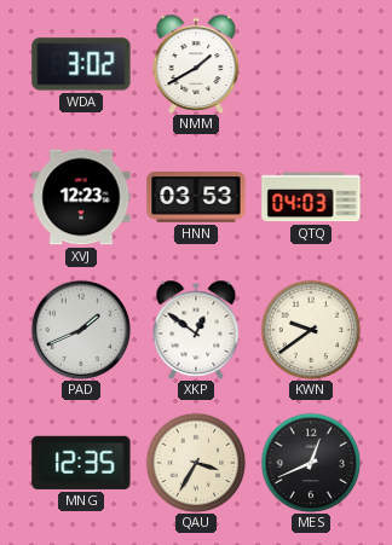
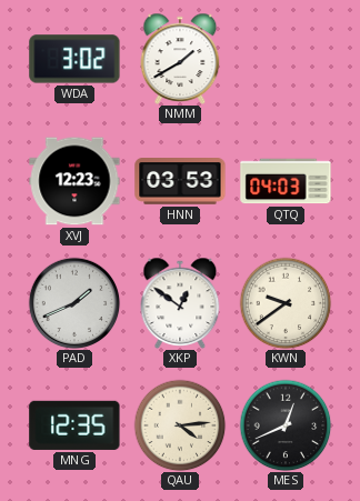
QAU: 3:35 -> 4:14
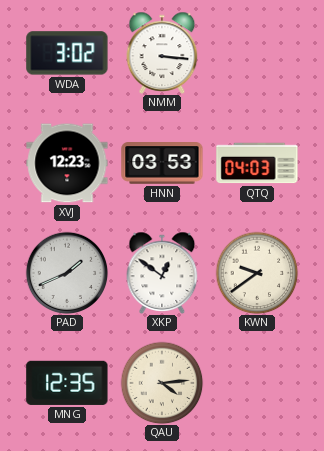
NMM: 1:40 -> 3:16
MES: 12:41 -> none
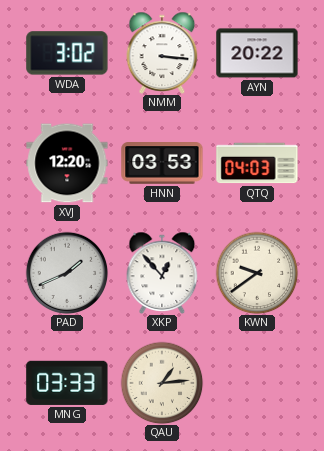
AYN: none -> 20:22
XVJ: 12:23 -> 12:20
XKP: 12:51 -> 12:53
MNG: 12:35 -> 03:33
QAU: 4:14 -> 1:14
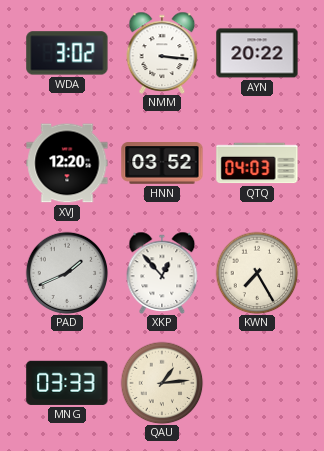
HNN: 03:53 -> 03:52
KWN: 9:39 -> 7:25
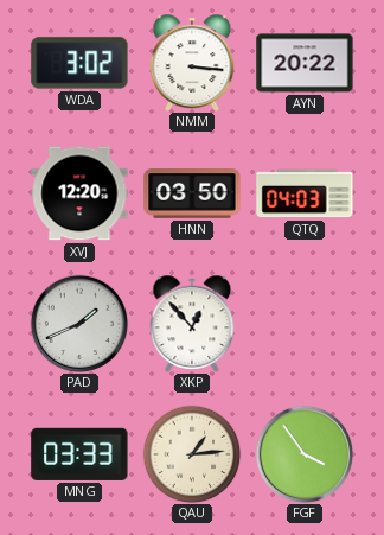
HNN: 03:52 -> 03:50
KWN: 7:25 -> none
FGF: none -> 3:54
